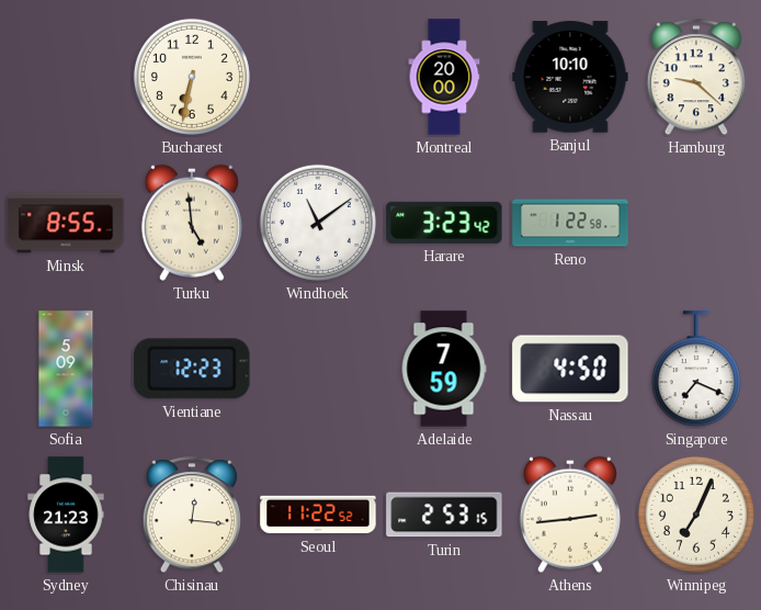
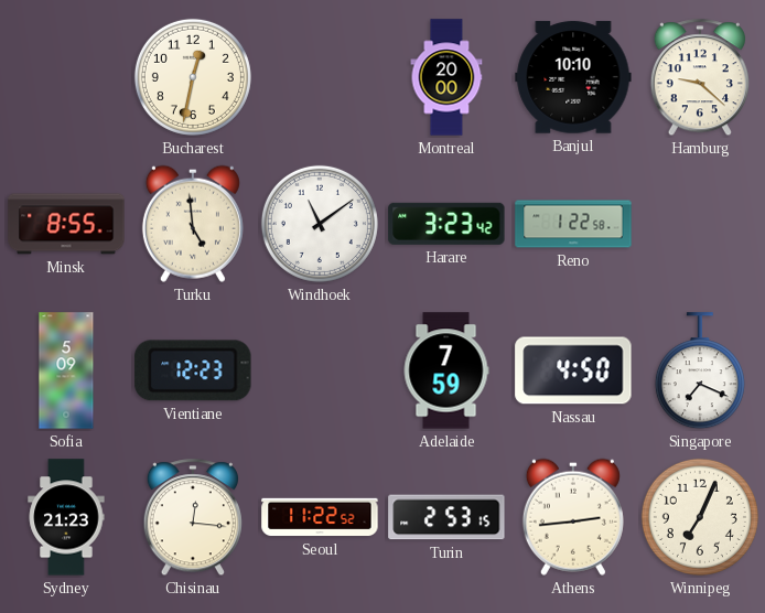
Bucharest: 6:32 -> 12:32
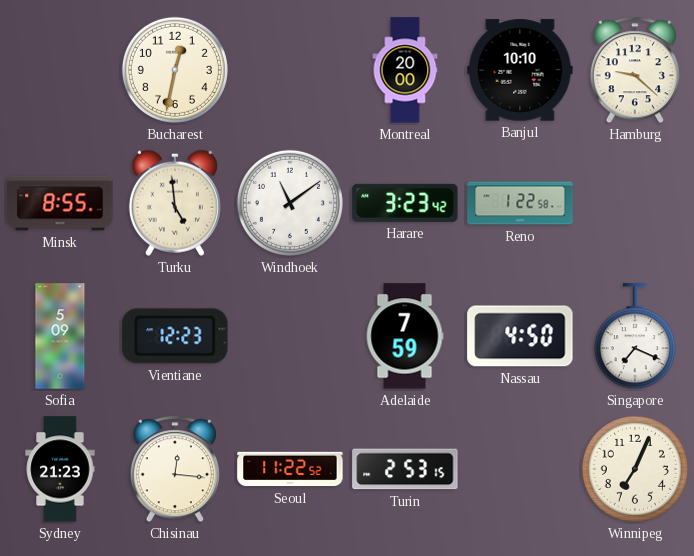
Athens: 2:44 -> none
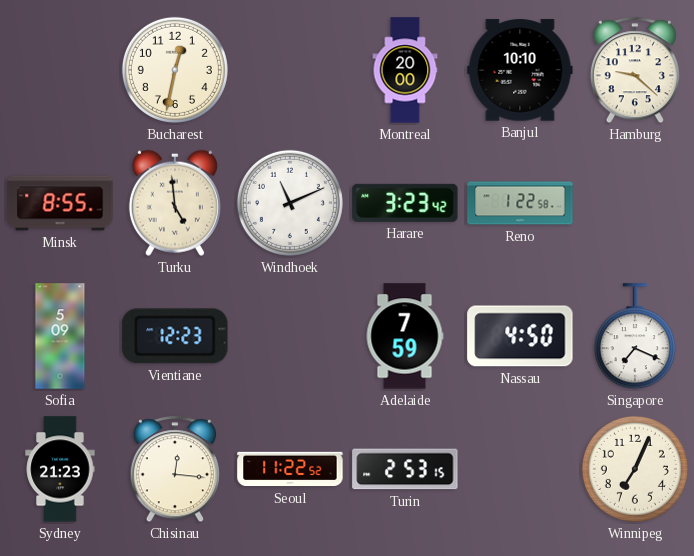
Windhoek: 11:09 -> 11:11
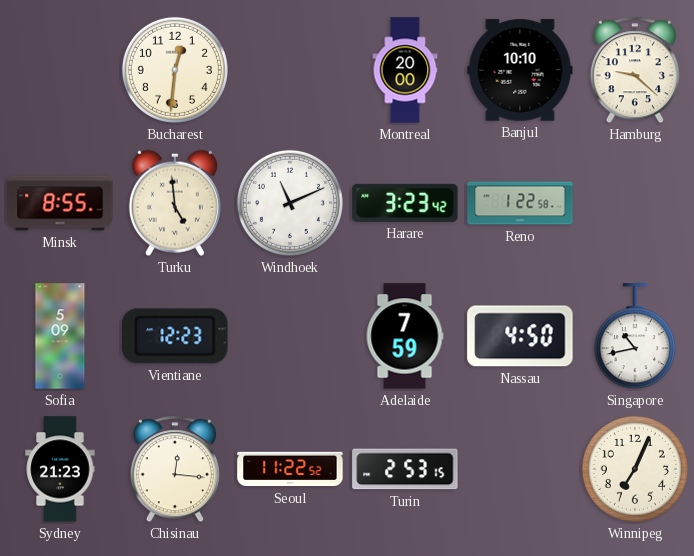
Bucharest: 12:32 -> 12:31
Singapore: 7:19 -> 10:43
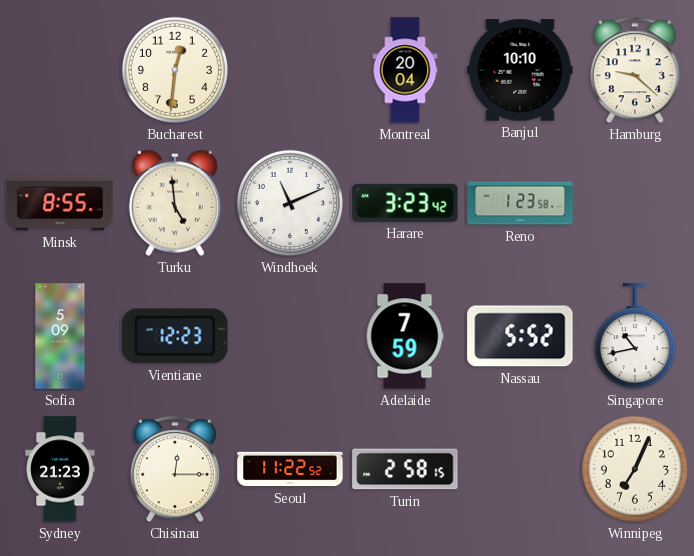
Montreal: 20:00 -> 20:04
Reno: 1:22 -> 1:23
Nassau: 4:50 -> 5:52
Chisinau: 12:16 -> 12:15
Turin: 2:53 -> 2:58
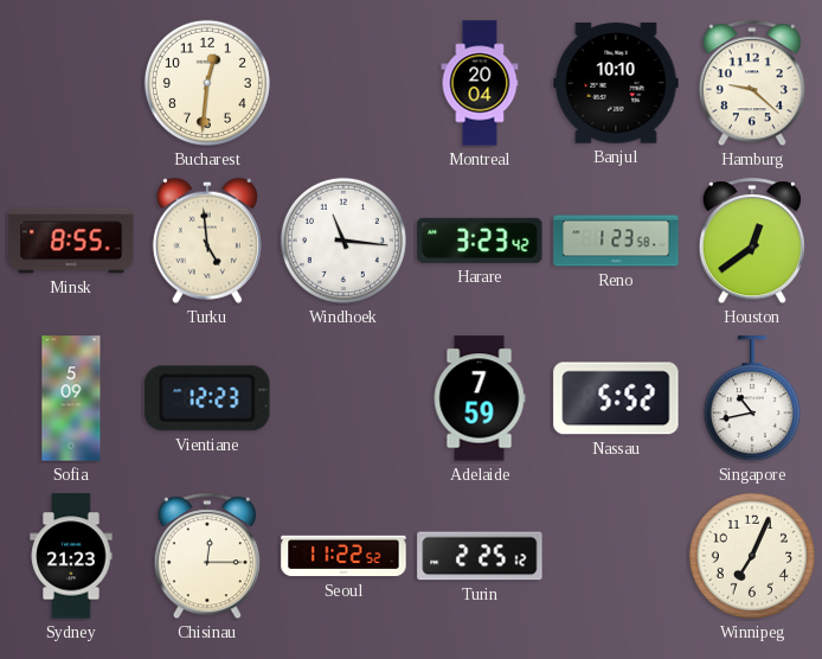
Windhoek: 11:11 -> 11:16
Houston: none -> 12:39
Turin: 2:58 -> 2:25
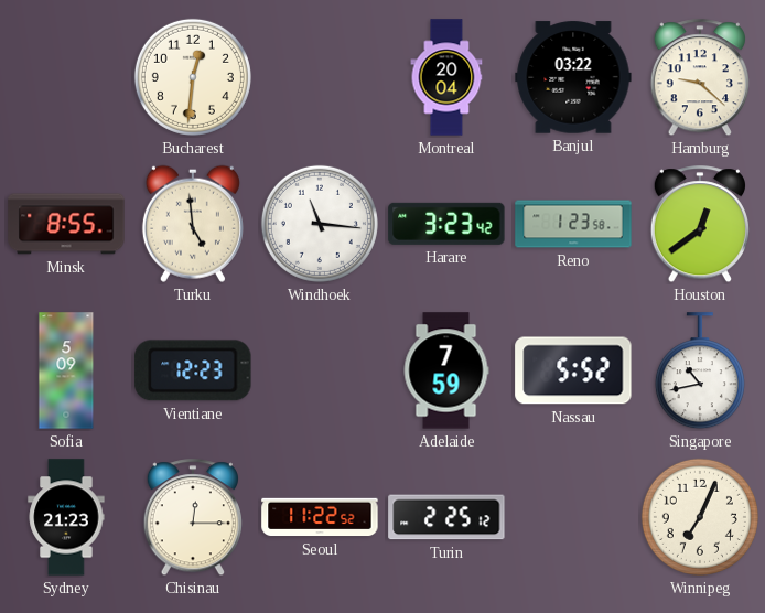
Banjul: 10:10 -> 03:22
